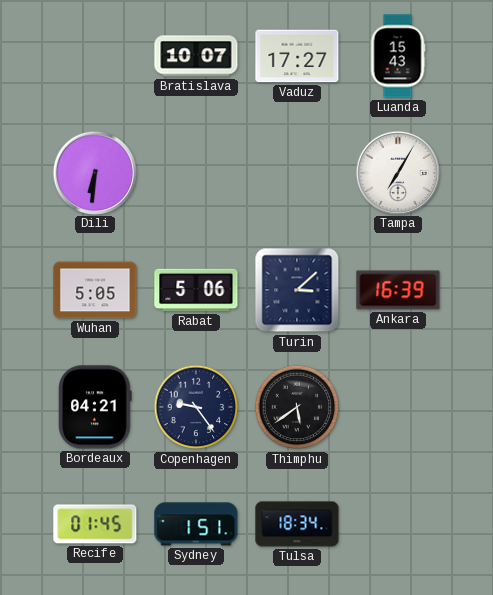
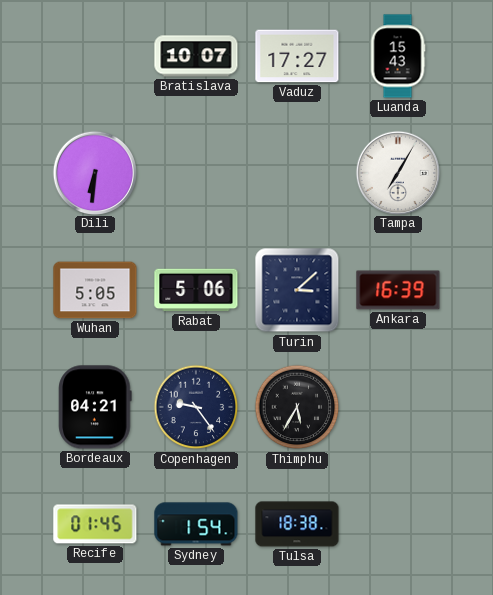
Thimphu: 5:39 -> 5:35
Sydney: 1:51 -> 1:54
Tulsa: 18:34 -> 18:38
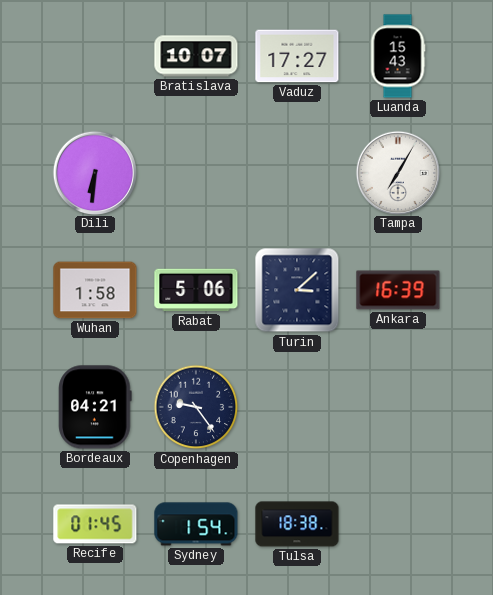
Wuhan: 5:05 -> 1:58
Thimphu: 5:35 -> none
